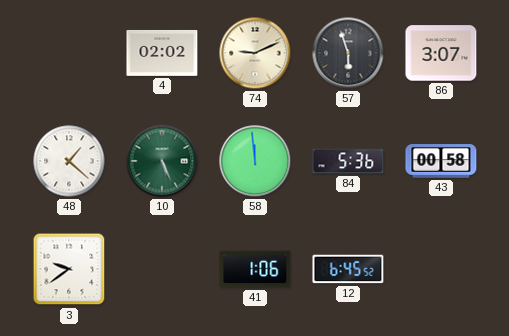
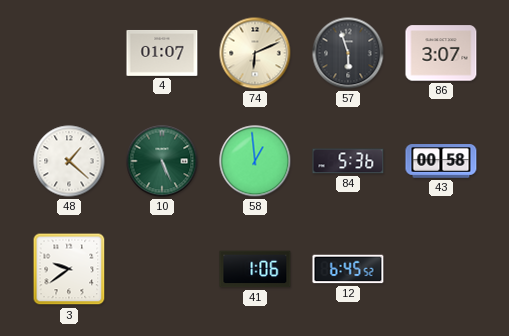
4: 02:02 -> 01:07
74: 9:11 -> 6:11
58: 11:59 -> 12:59
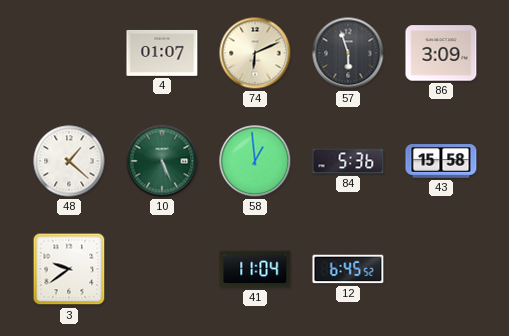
86: 3:07 -> 3:09
43: 00:58 -> 15:58
41: 1:06 -> 11:04
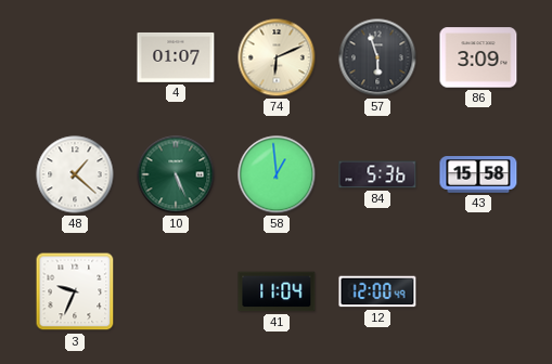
3: 9:39 -> 9:34
12: 6:45 -> 12:00
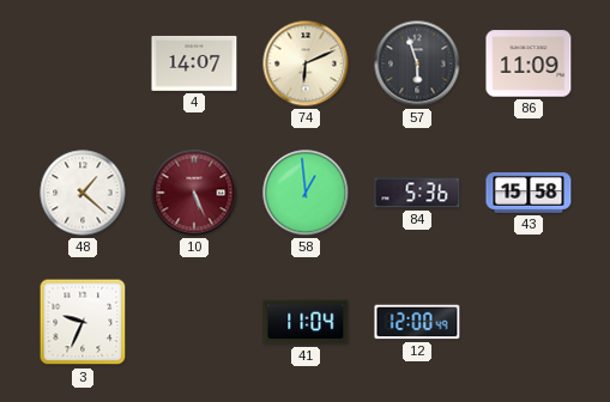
4: 01:07 -> 14:07
86: 3:09 -> 11:09
10 dial: green -> burgundy
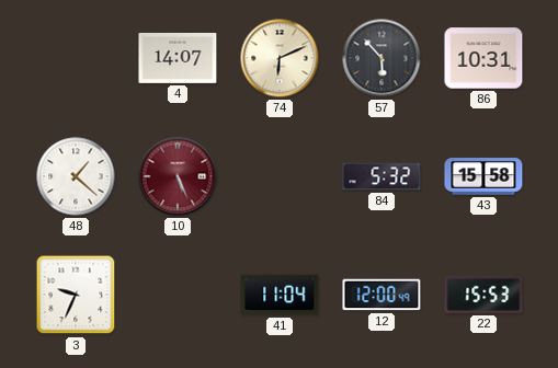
57: 5:57 -> 5:53
86: 11:09 -> 10:31
58: 12:59 -> none
84: 5:36 -> 5:32
22: none -> 15:53
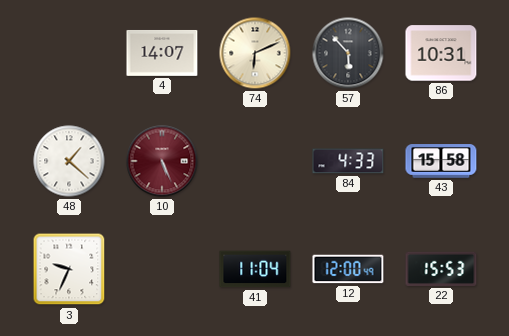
84: 5:32 -> 4:33
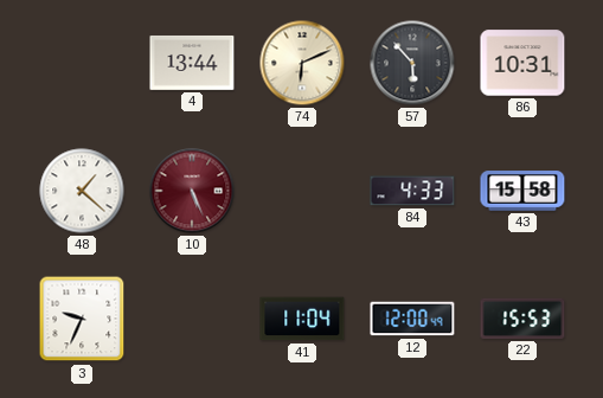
4: 14:07 -> 13:44
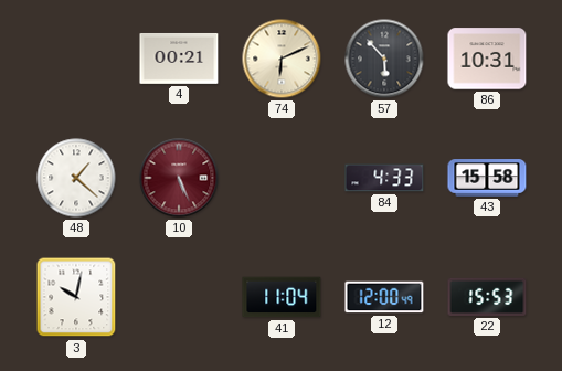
4: 13:44 -> 00:21
3: 9:34 -> 10:02
